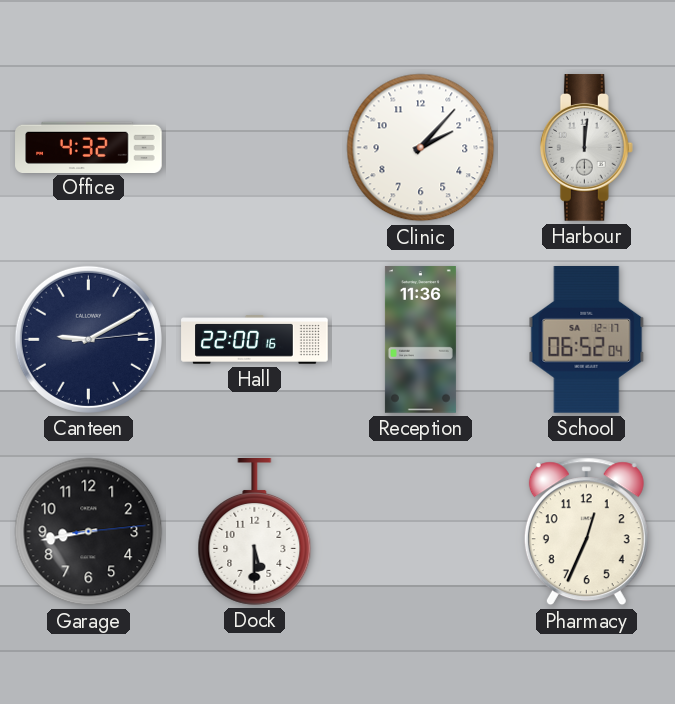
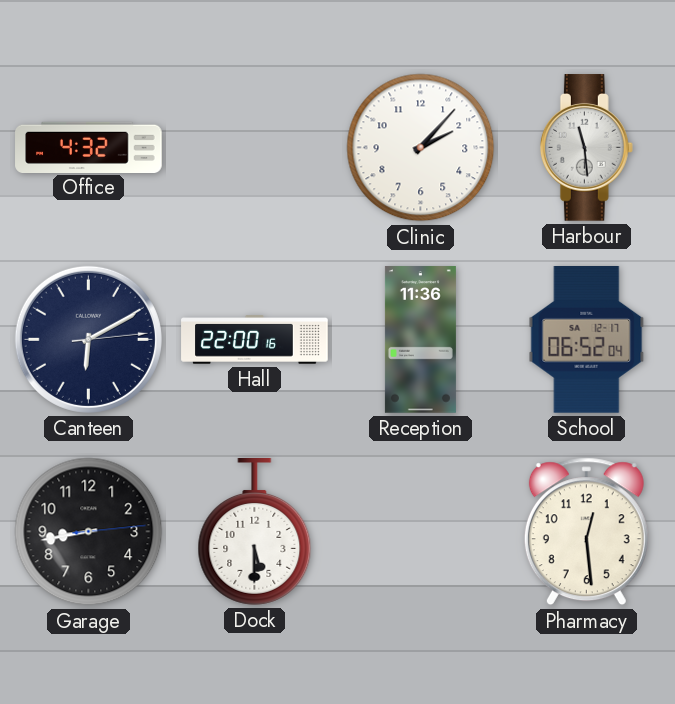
Harbour: 12:01 -> 11:29
Canteen: 9:10 -> 6:10
Pharmacy: 12:34 -> 12:29
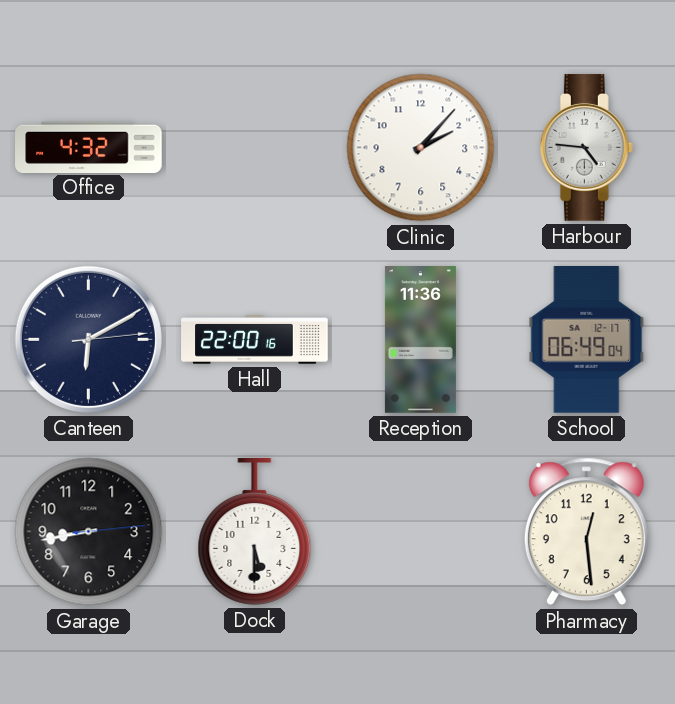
Harbour: 11:29 -> 4:46
School: 06:52 -> 06:49
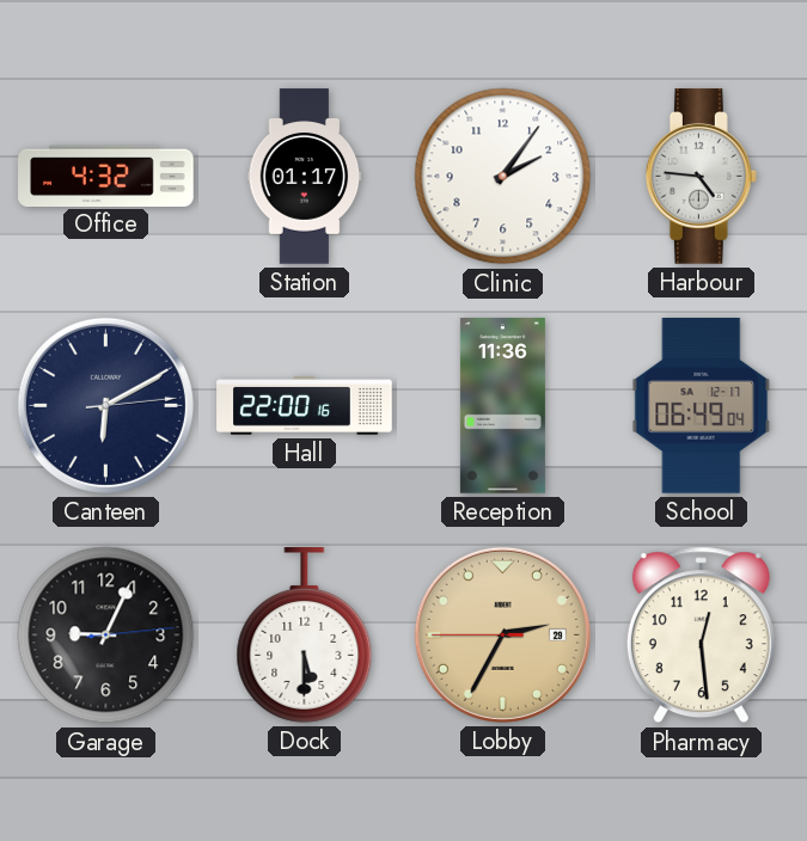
Station: none -> 01:17
Clinic: 2:07 -> 2:06
Garage: 8:43 -> 9:04
Lobby: none -> 2:34
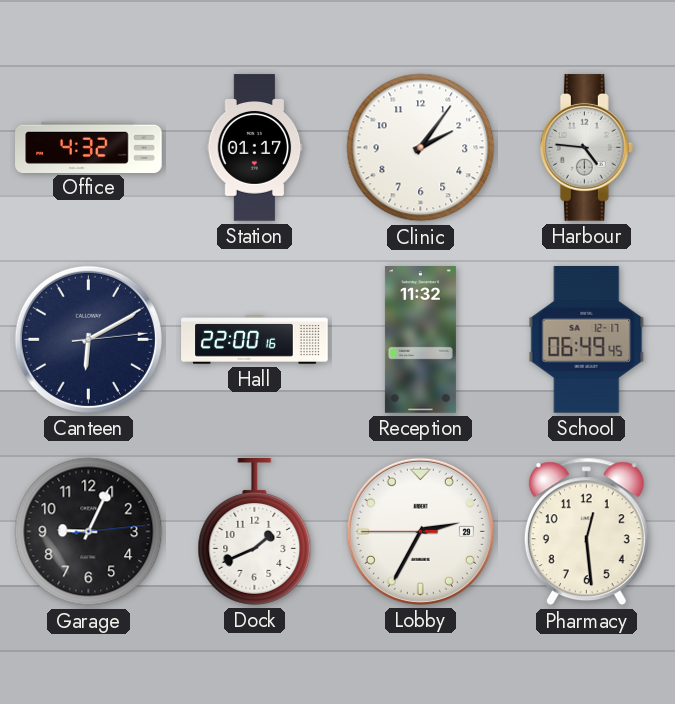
Reception: 11:36 -> 11:32
School: 06:49:04 -> 06:49:45
Dock: 5:30 -> 1:41
Lobby dial: champagne -> white
